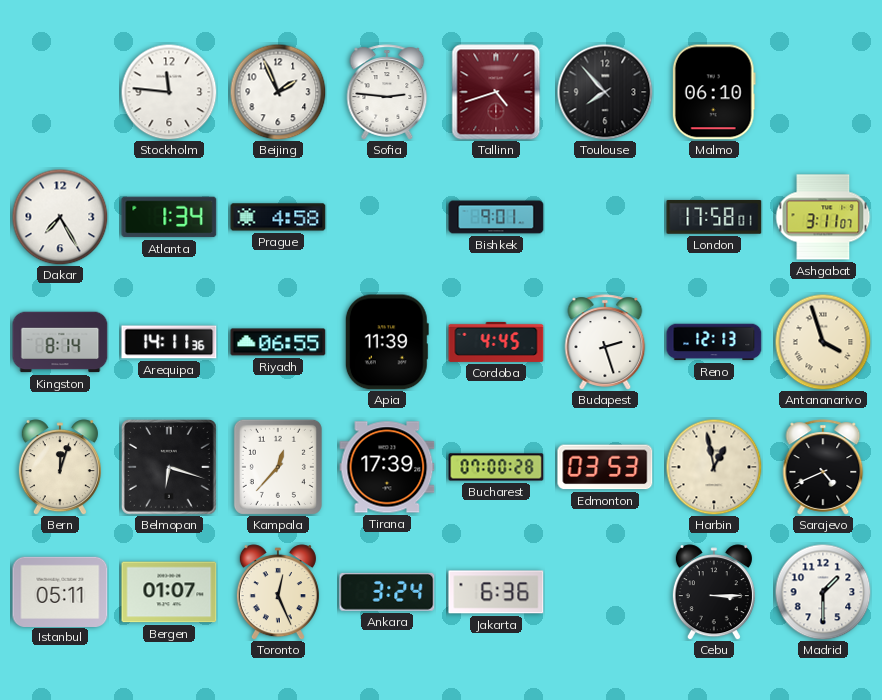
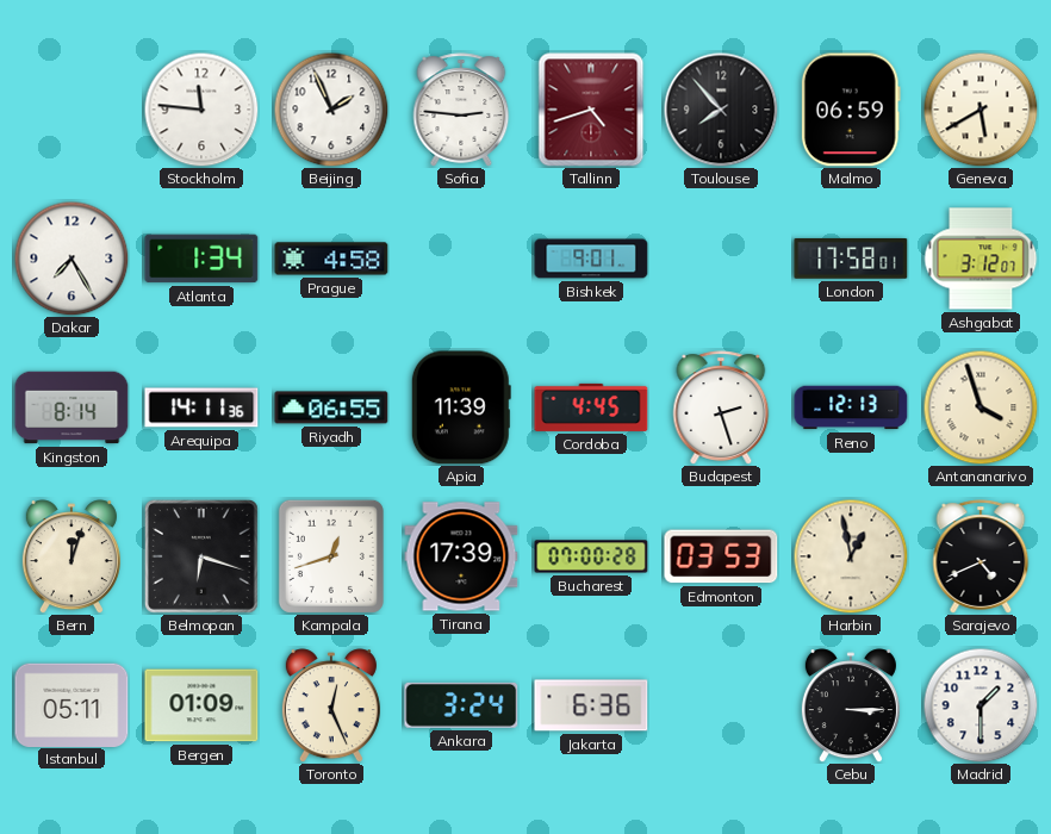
Malmo: 06:10 -> 06:59
Geneva: none -> 5:40
Ashgabat: 3:11 -> 3:12
Kampala: 12:37 -> 12:42
Bergen: 01:07 -> 01:09
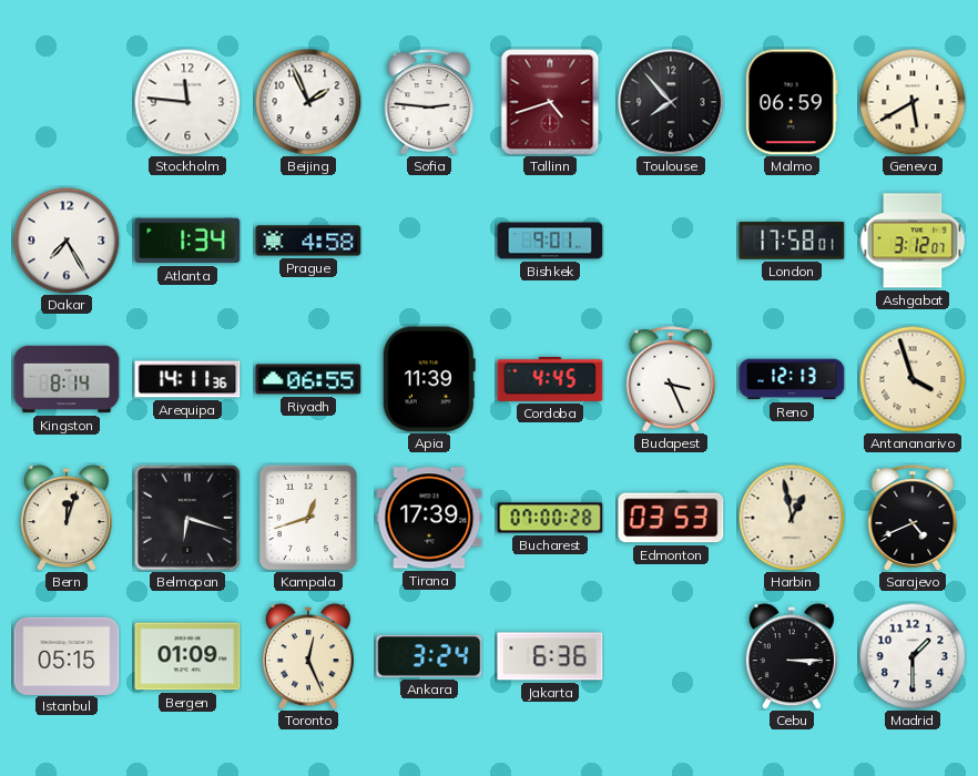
Budapest: 2:27 -> 3:26
Istanbul: 05:11 -> 05:15
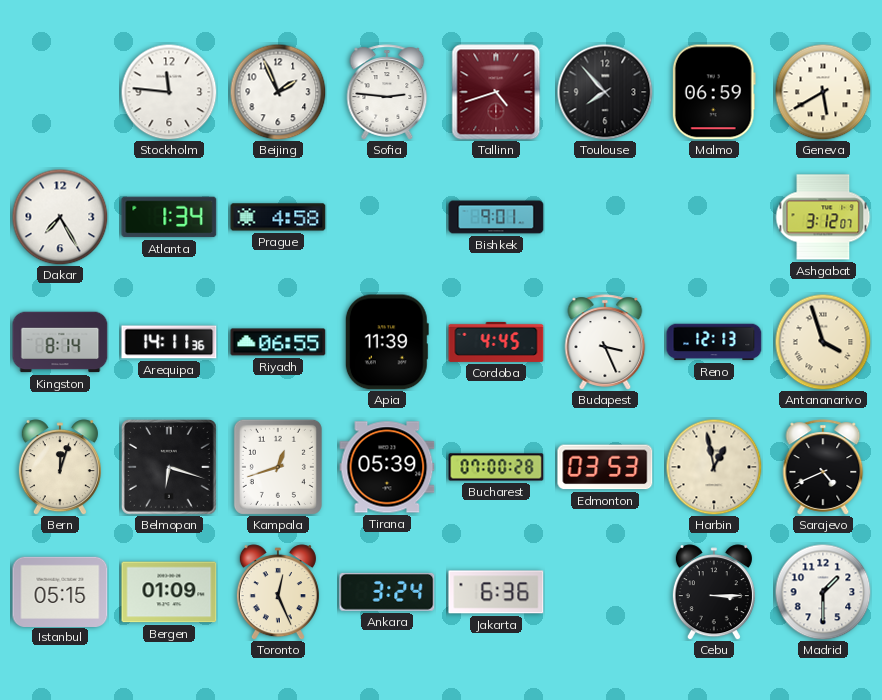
London: 17:58 -> none
Tirana: 17:39 -> 05:39
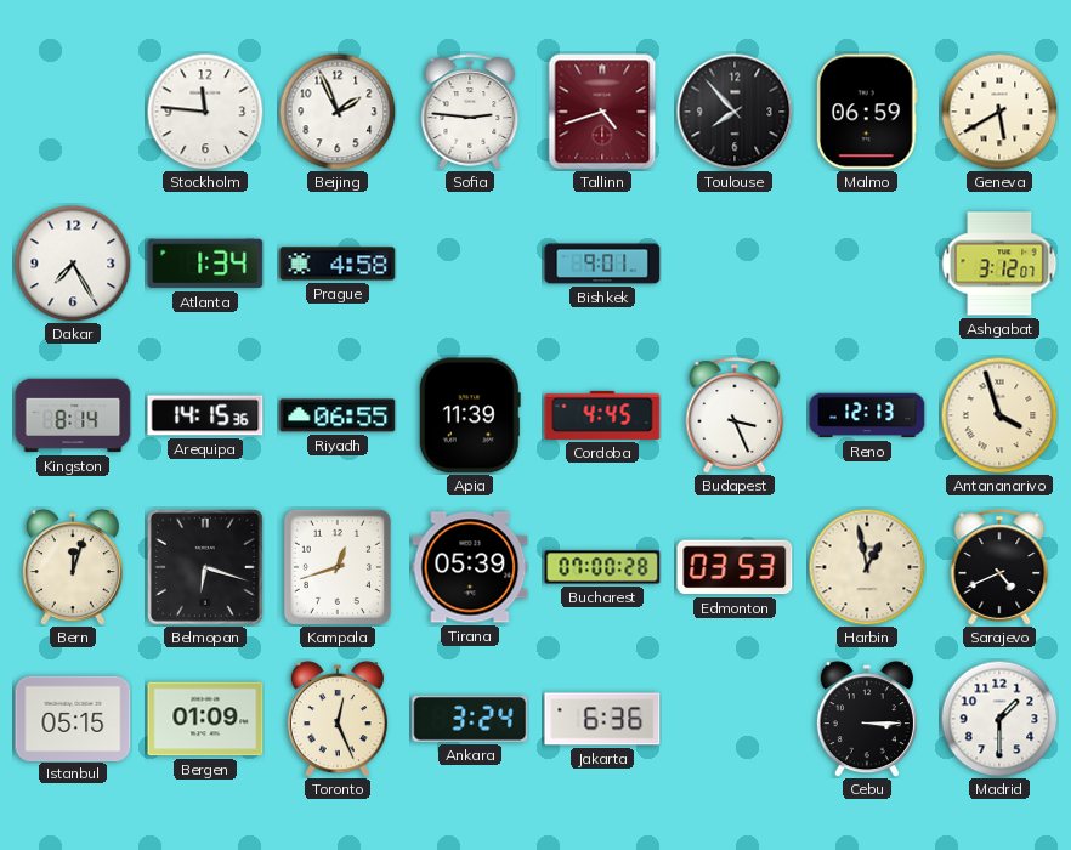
Arequipa: 14:11 -> 14:15
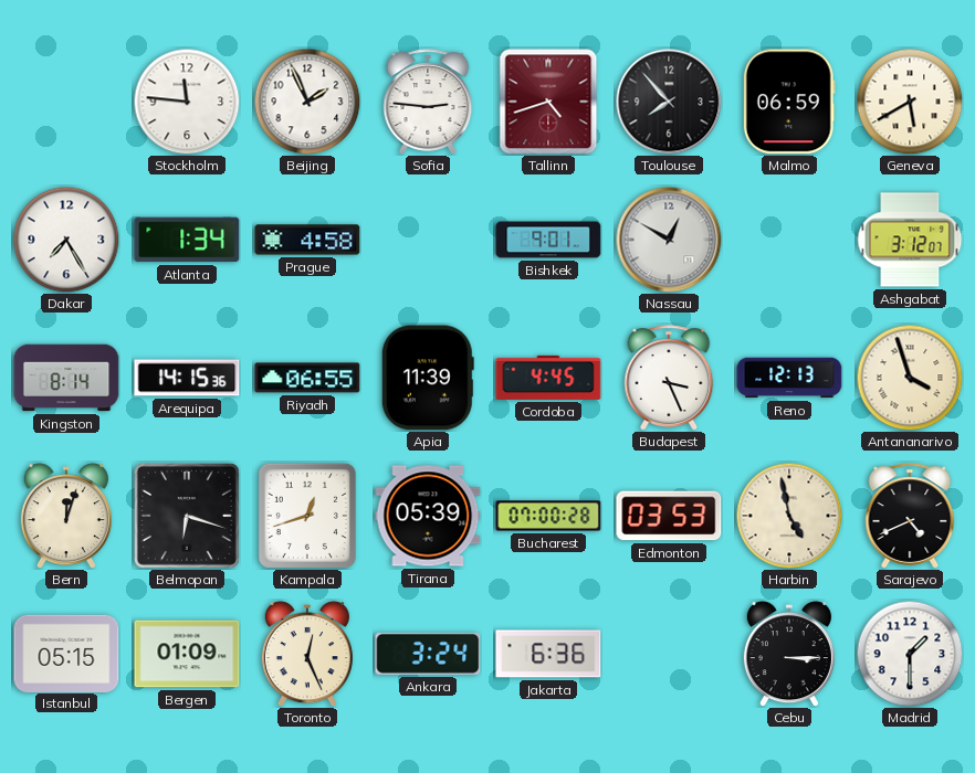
Nassau: none -> 12:50
Harbin: 12:58 -> 4:58
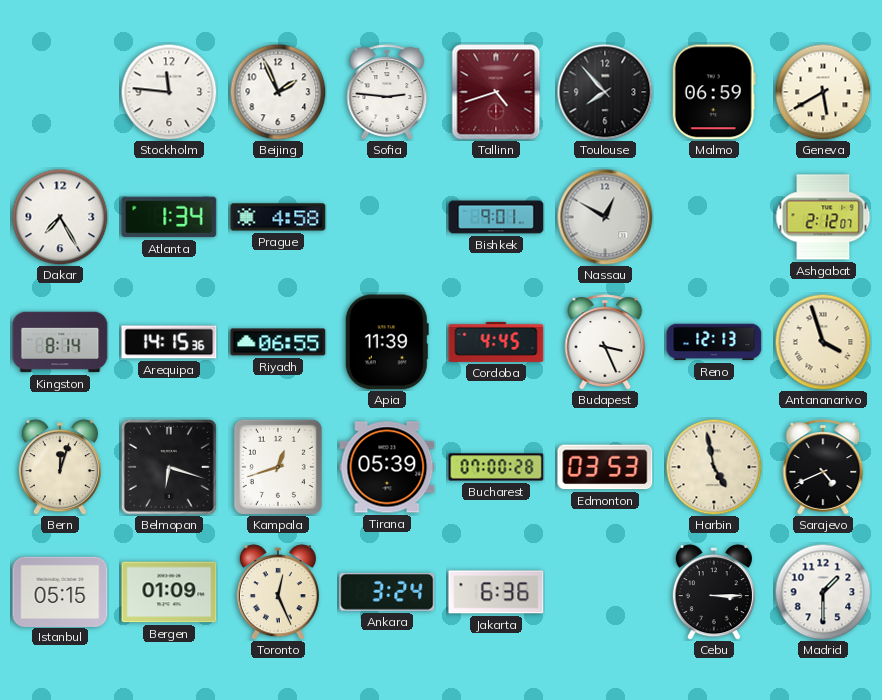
Ashgabat: 3:12 -> 2:12
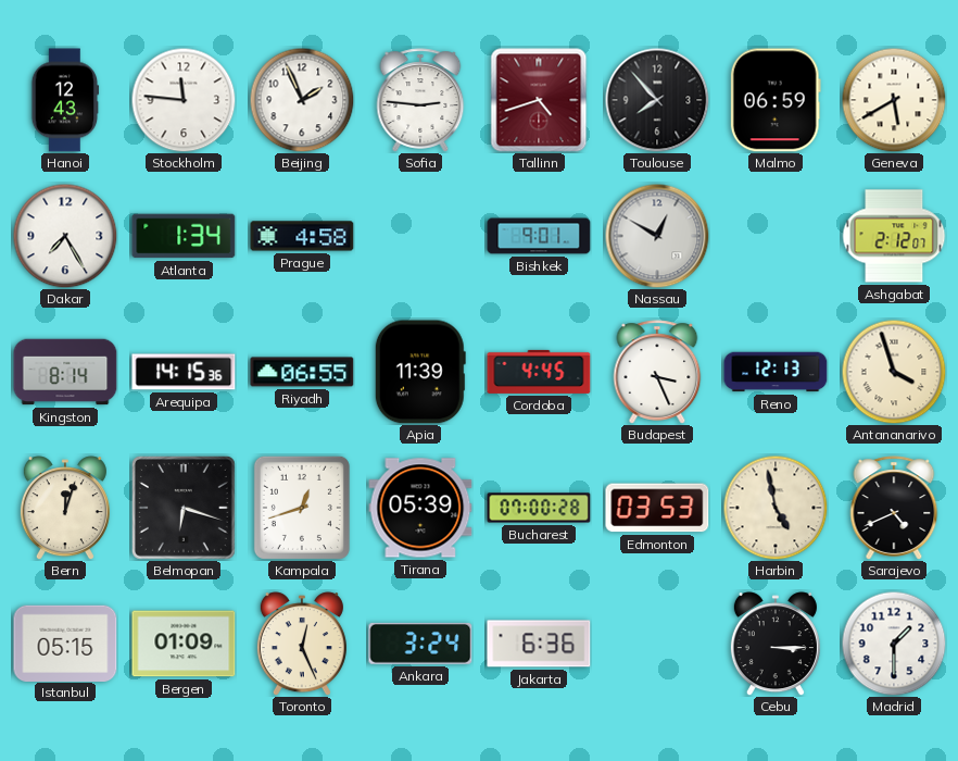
Hanoi: none -> 12:43
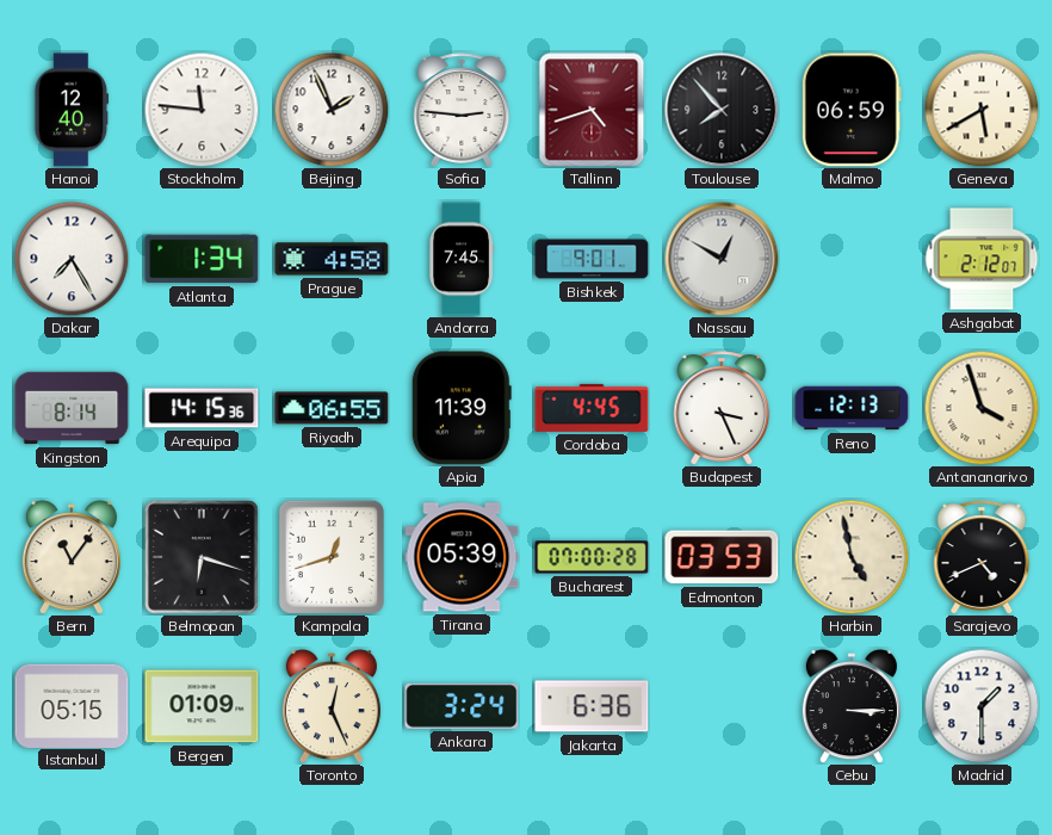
Hanoi: 12:43 -> 12:40
Andorra: none -> 7:45
Bern: 12:03 -> 11:06
